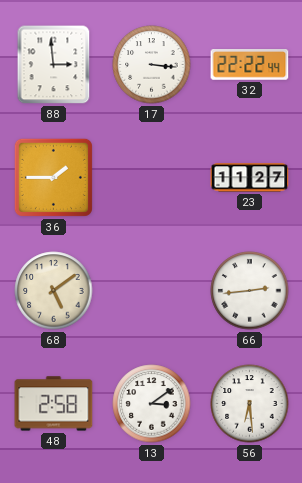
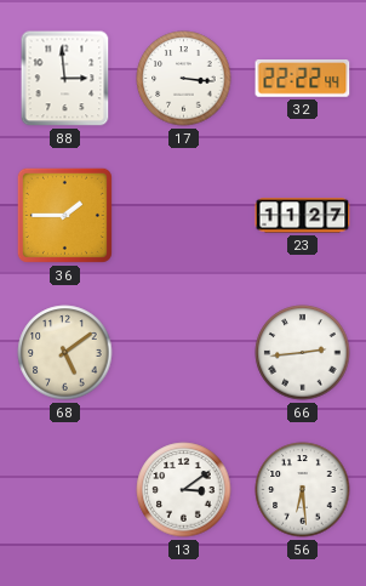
48: 2:58 -> none
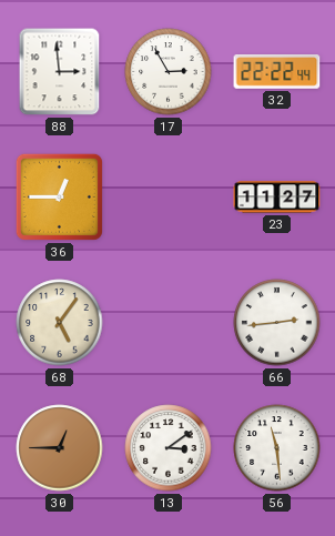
17: 3:16 -> 2:55
36: 1:45 -> 12:45
68: 5:09 -> 5:06
30: none -> 12:45
56: 6:29 -> 11:29
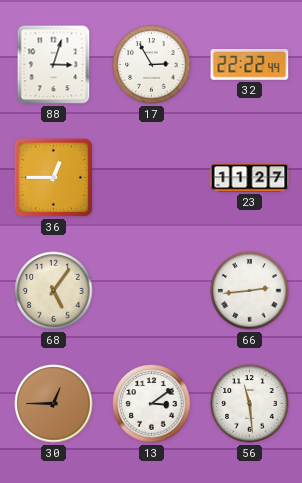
88: 2:59 -> 3:03
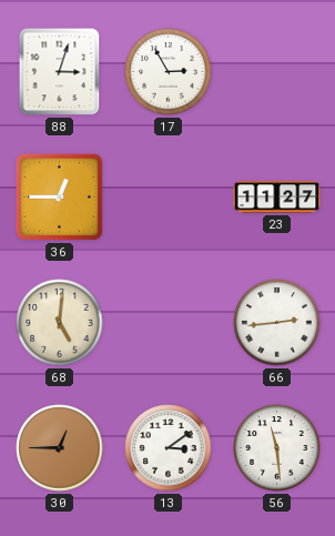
32: 22:22 -> none
68: 5:06 -> 5:01
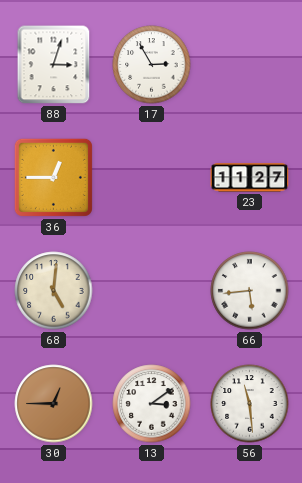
66: 2:44 -> 5:44
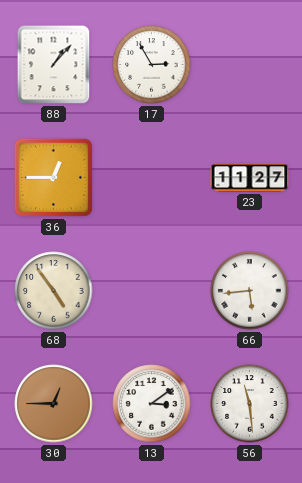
88: 3:03 -> 1:07
68: 5:01 -> 4:54
